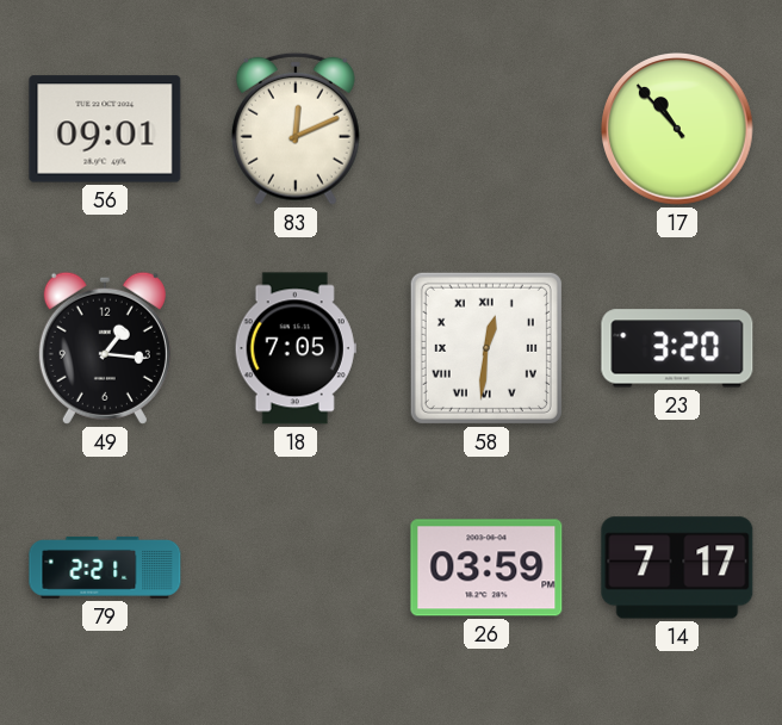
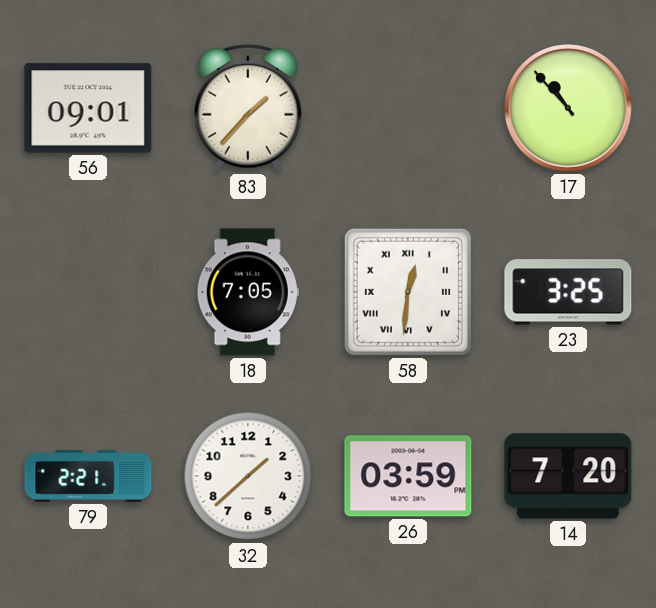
83: 12:11 -> 1:37
49: 1:16 -> none
23: 3:20 -> 3:25
32: none -> 1:38
14: 7:17 -> 7:20
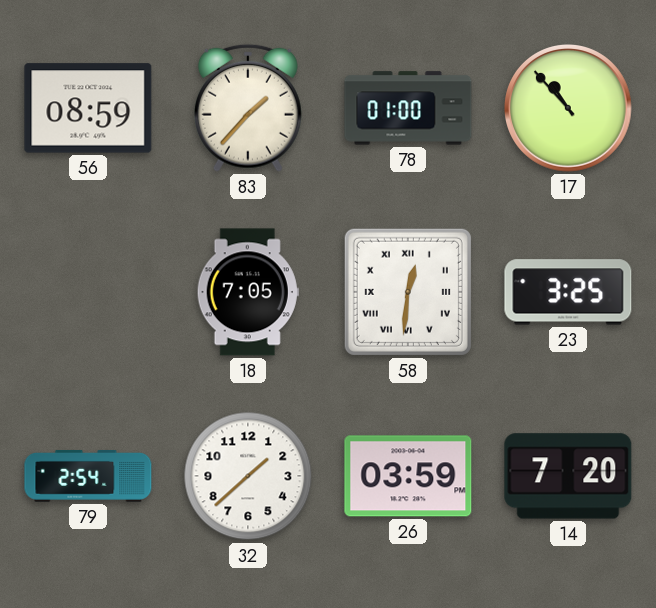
56: 09:01 -> 08:59
78: none -> 01:00
79: 2:21 -> 2:54
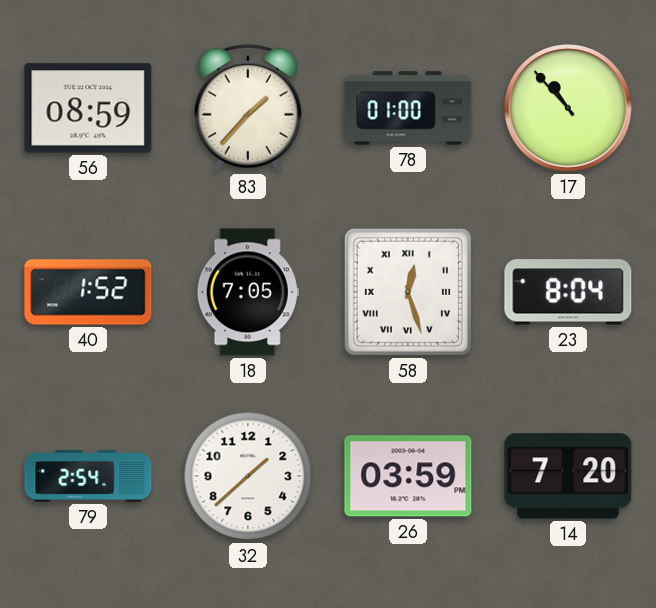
40: none -> 1:52
58: 12:31 -> 12:27
23: 3:25 -> 8:04
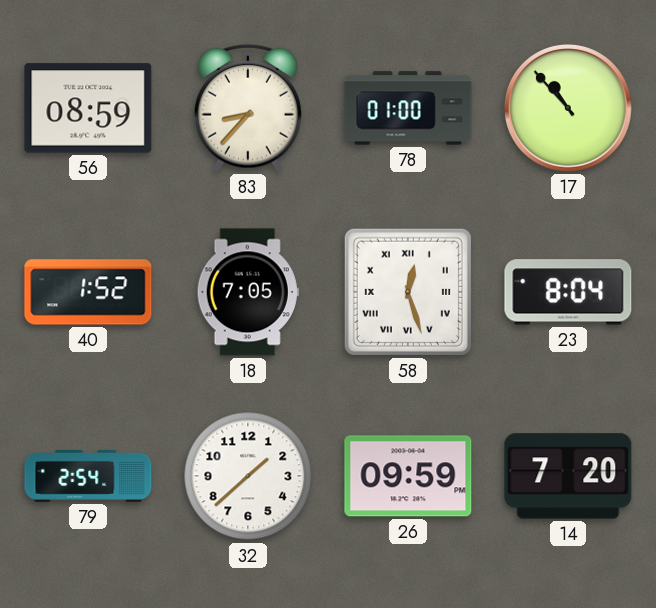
83: 1:37 -> 8:37
26: 03:59 -> 09:59
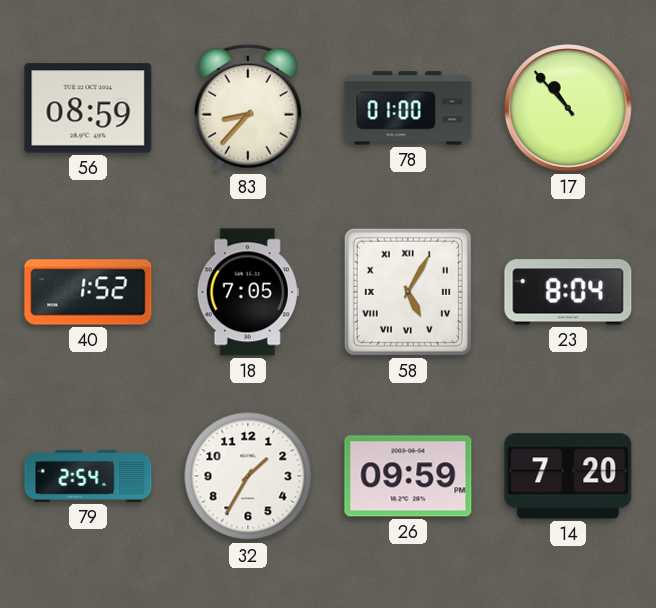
58: 12:27 -> 5:05
32: 1:38 -> 1:35
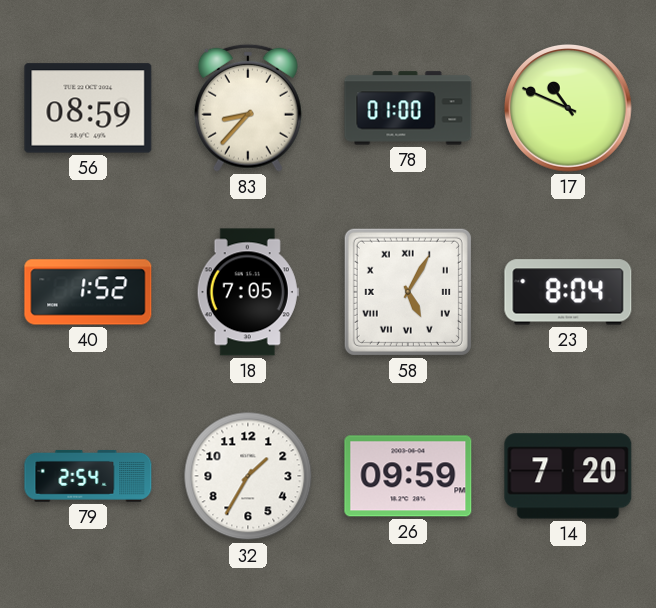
17: 10:53 -> 10:49
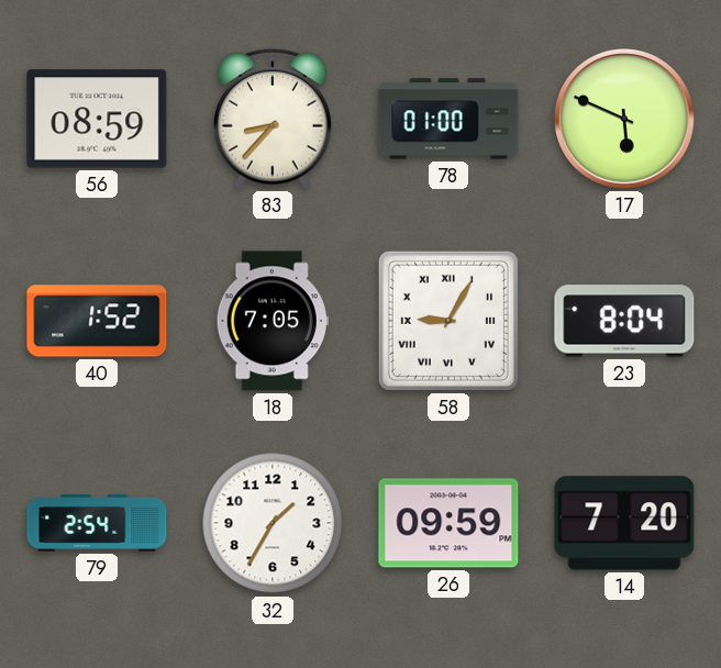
17: 10:49 -> 5:49
58: 5:05 -> 9:05
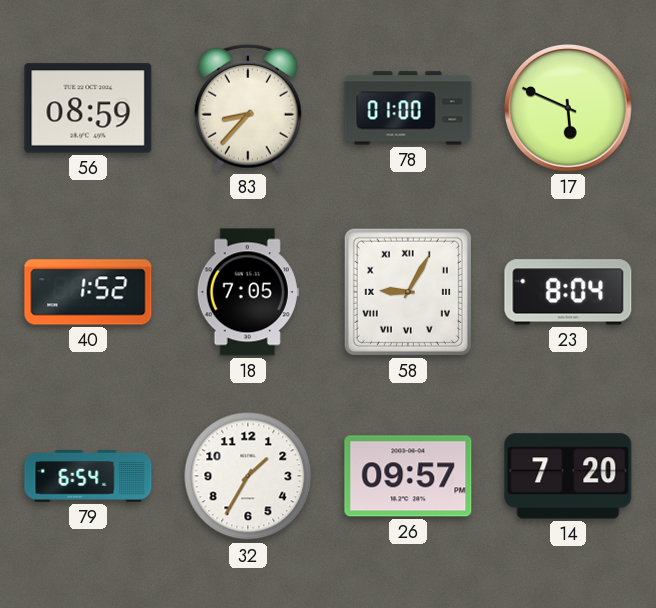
79: 2:54 -> 6:54
26: 09:59 -> 09:57
